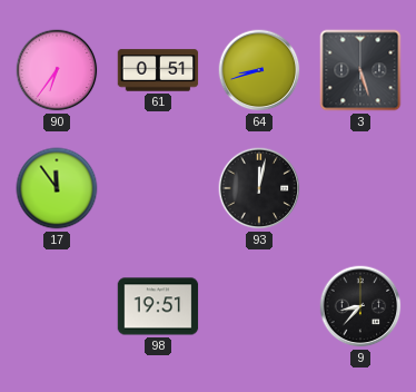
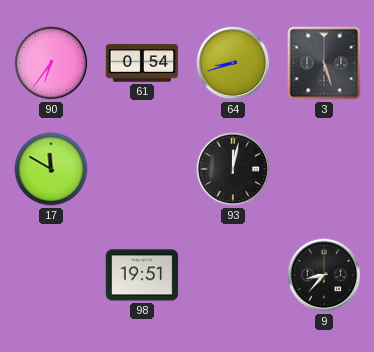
61: 0:51 -> 0:54
17: 11:54 -> 11:50
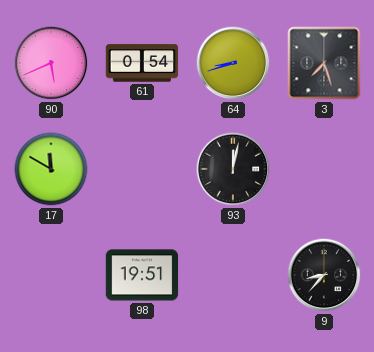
90: 6:36 -> 5:41
3: 5:27 -> 7:27
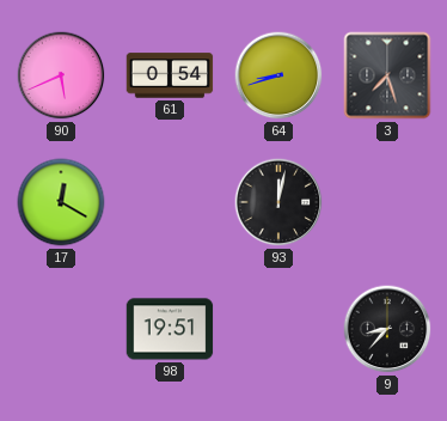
17: 11:50 -> 12:20
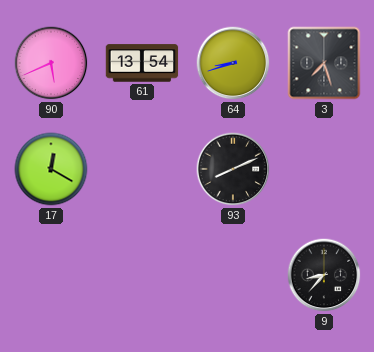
61: 0:54 -> 13:54
93: 12:02 -> 8:11
98: 19:51 -> none
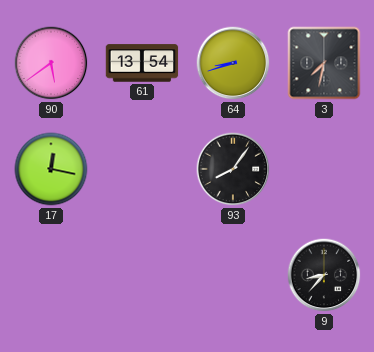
90: 5:41 -> 5:39
3: 7:27 -> 7:32
17: 12:20 -> 12:17
93: 8:11 -> 8:06
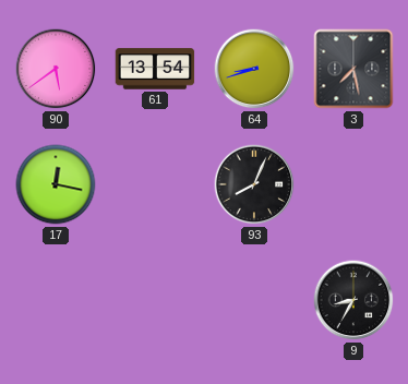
3: 7:32 -> 7:28
93: 8:06 -> 8:04
9: 8:37 -> 8:35
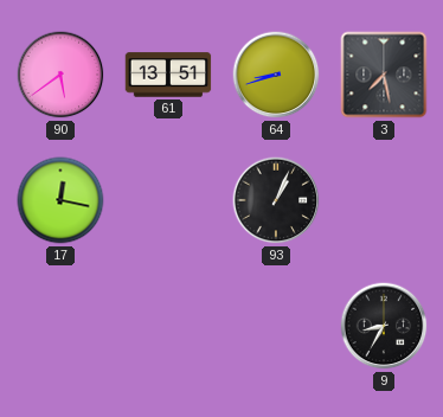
61: 13:54 -> 13:51
93: 8:04 -> 1:04
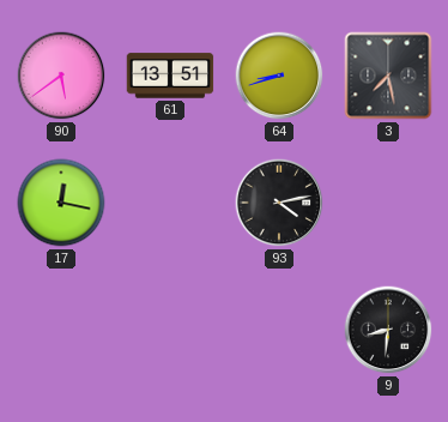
93: 1:04 -> 4:13
9: 8:35 -> 8:31
